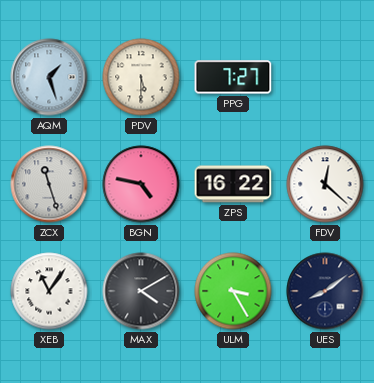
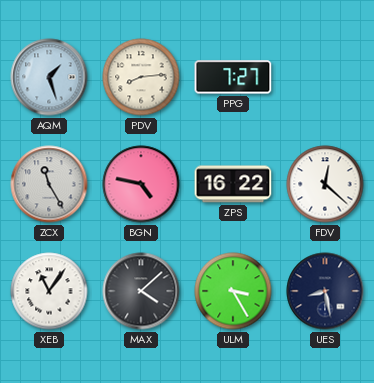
PDV: 5:30 -> 8:14
ZCX: 11:27 -> 11:25
MAX: 4:10 -> 4:08
UES: 8:09 -> 8:28
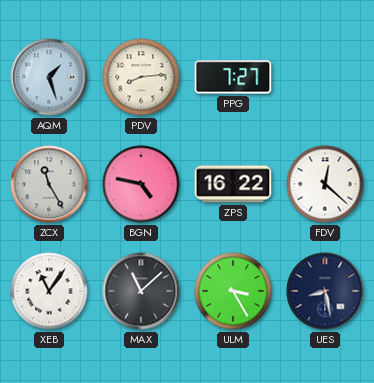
MAX: 4:08 -> 11:08
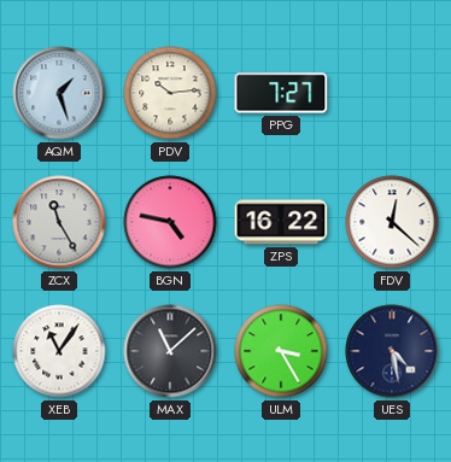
PDV: 8:14 -> 10:14
UES: 8:28 -> 4:28
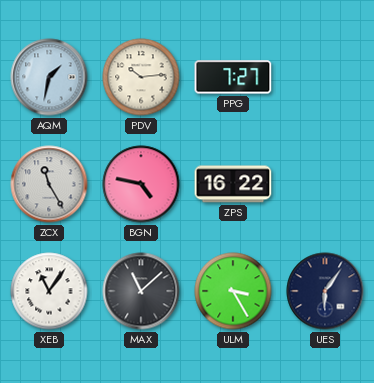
AQM: 1:27 -> 1:32
FDV: 12:22 -> none
UES: 4:28 -> 6:06
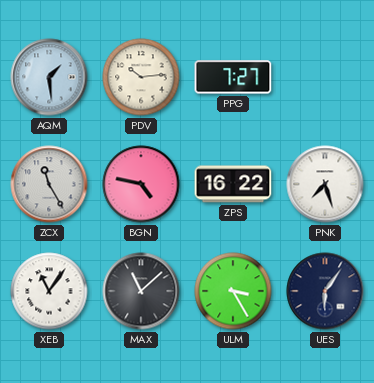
AQM: 1:32 -> 1:29
PNK: none -> 7:27
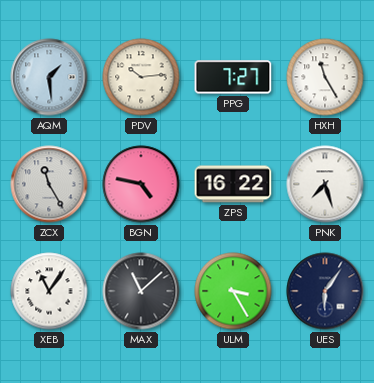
HXH: none -> 11:25
